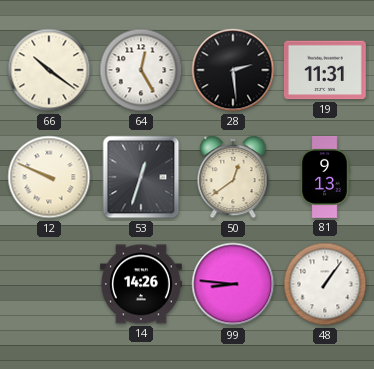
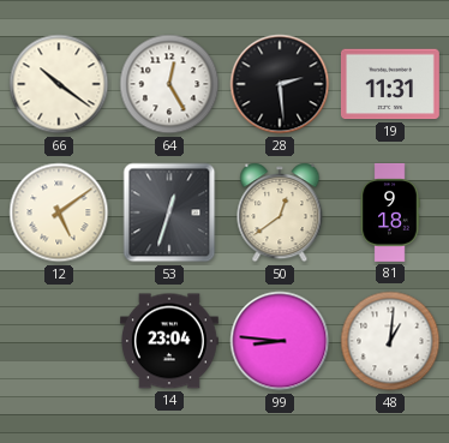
12: 9:49 -> 5:09
81: 9:13 -> 9:18
14: 14:26 -> 23:04
48: 1:06 -> 1:01
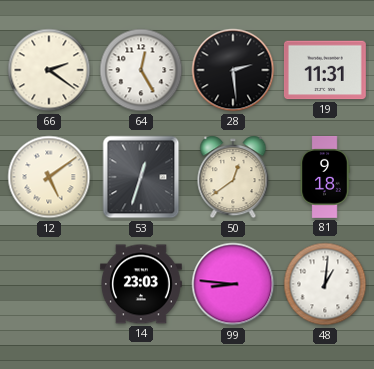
66: 10:21 -> 2:21
14: 23:04 -> 23:03
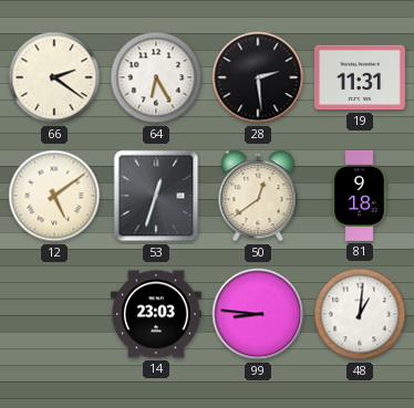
64: 12:25 -> 6:25
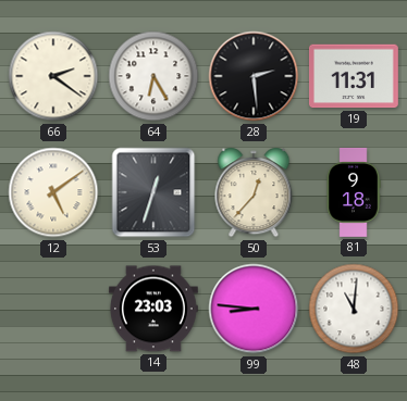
50: 12:39 -> 12:37
48: 1:01 -> 11:01
